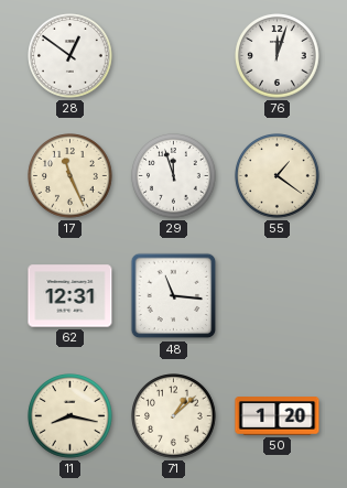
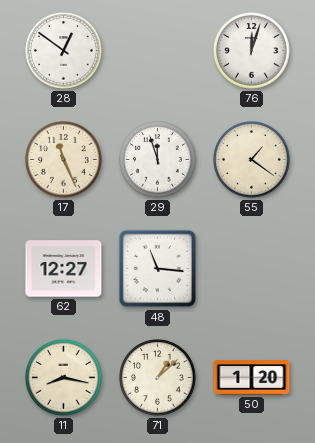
62: 12:31 -> 12:27
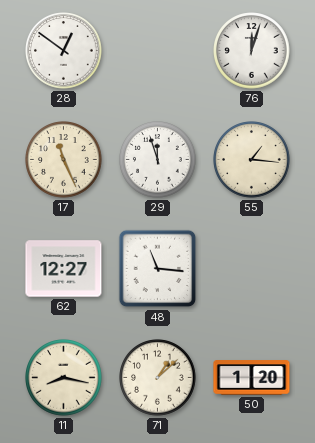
55: 1:21 -> 1:16
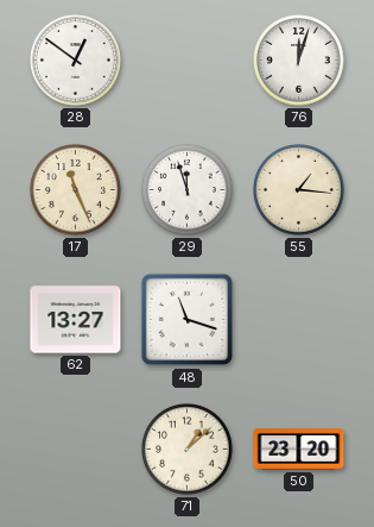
62: 12:27 -> 13:27
48: 11:16 -> 11:18
11: 8:17 -> none
50: 1:20 -> 23:20
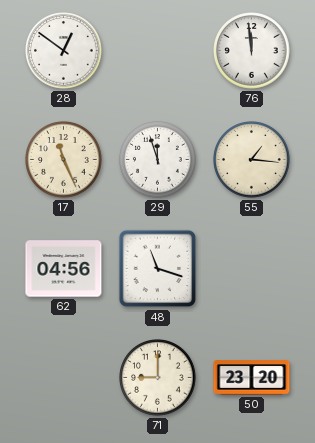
76: 12:03 -> 11:59
62: 13:27 -> 04:56
71: 1:08 -> 9:00
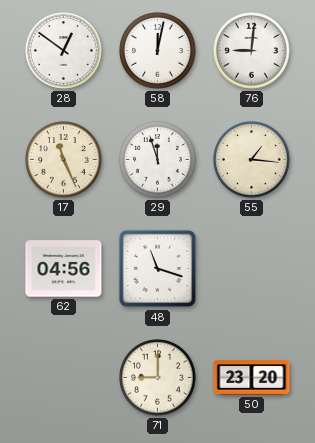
58: none -> 12:02
76: 11:59 -> 9:01
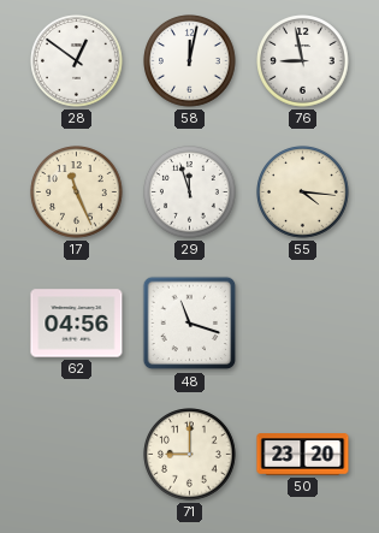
76: 9:01 -> 8:58
55: 1:16 -> 4:16
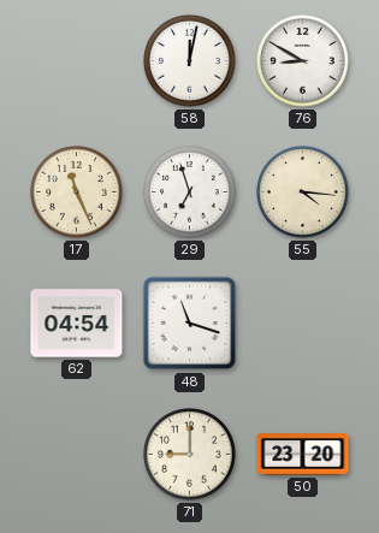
28: 12:51 -> none
76: 8:58 -> 8:50
29: 11:57 -> 6:57
62: 04:56 -> 04:54
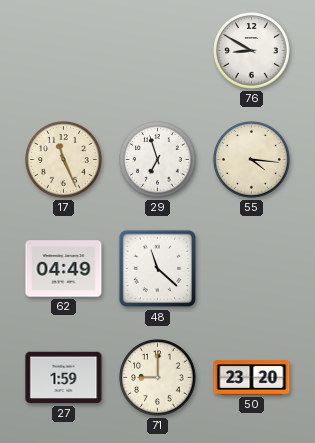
58: 12:02 -> none
62: 04:54 -> 04:49
48: 11:18 -> 11:22
27: none -> 1:59
